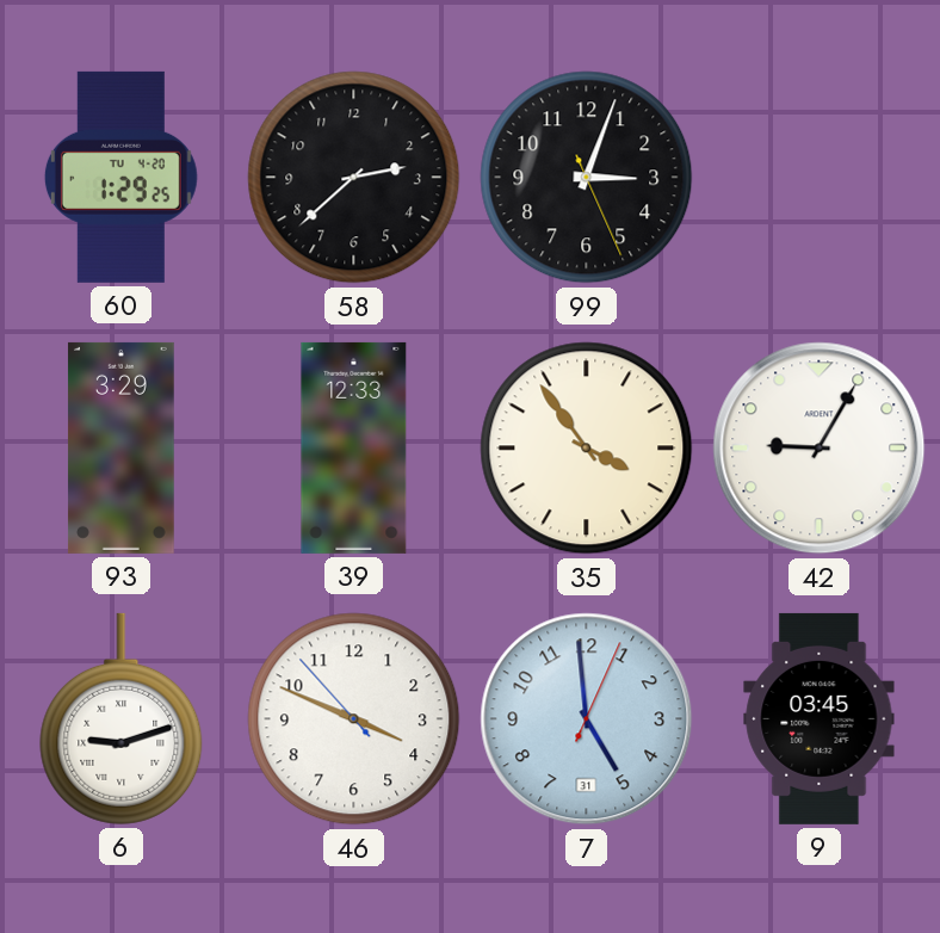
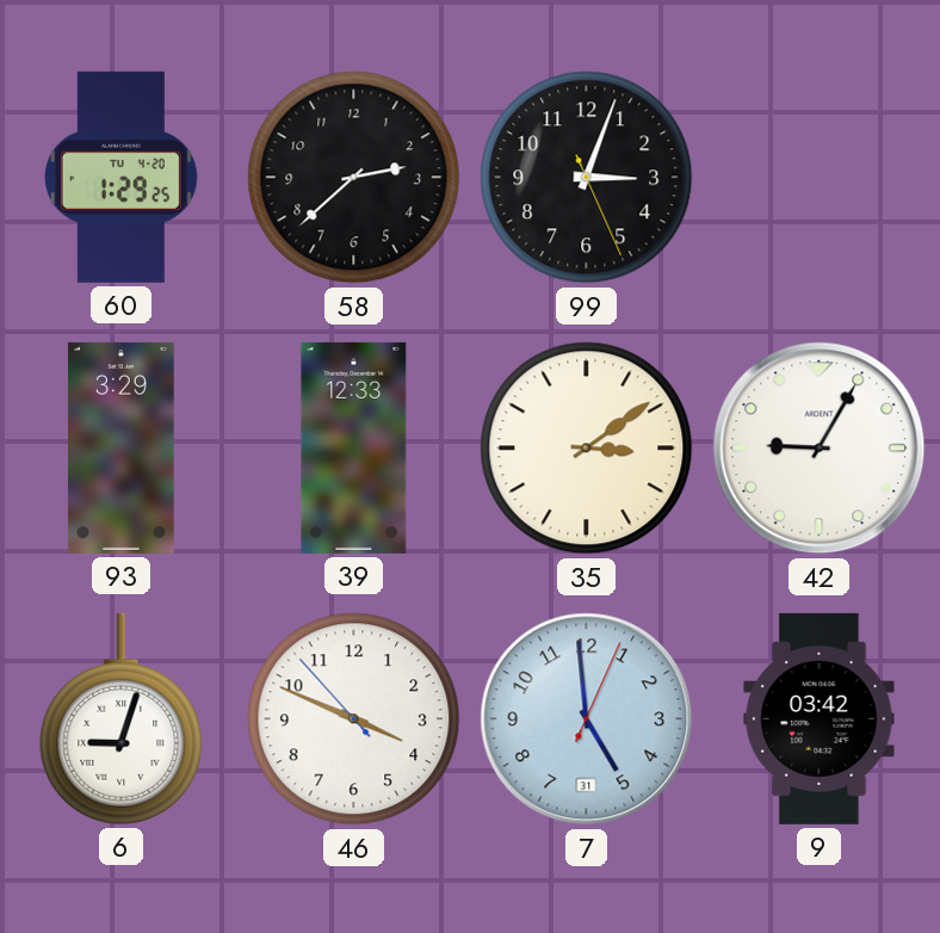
35: 3:54 -> 3:09
6: 9:12 -> 9:03
9: 03:45 -> 03:42
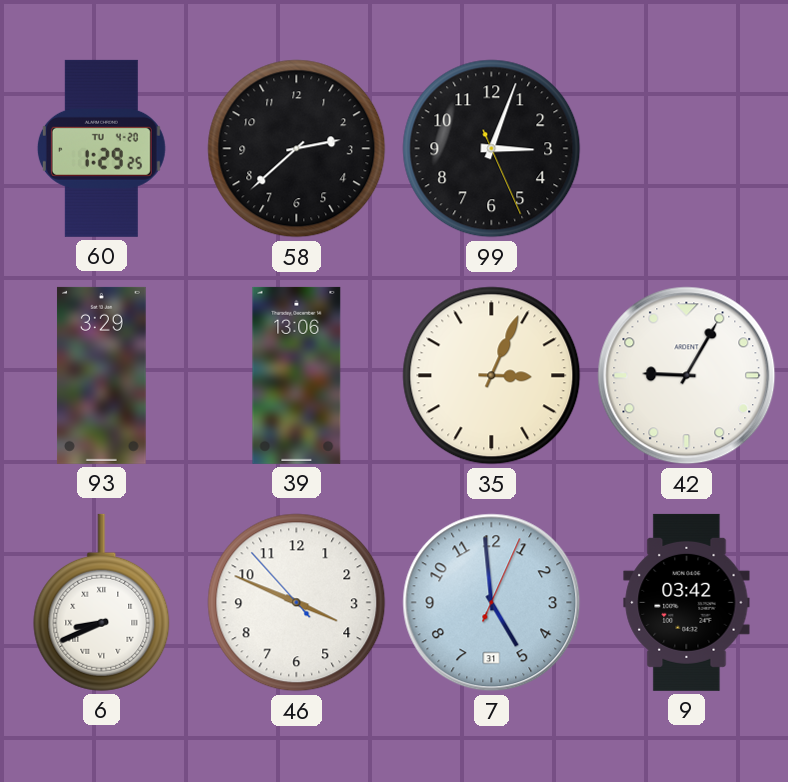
39: 12:33 -> 13:06
35: 3:09 -> 3:04
6: 9:03 -> 8:41
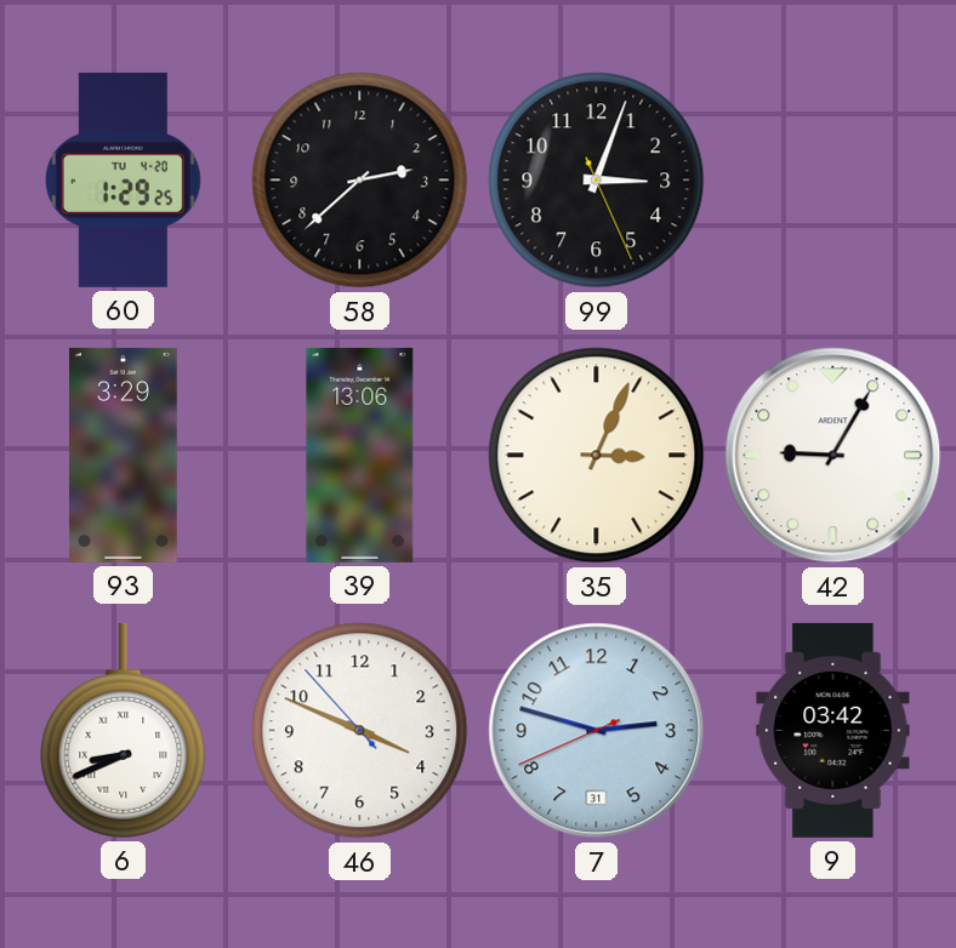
7: 4:59 -> 2:47
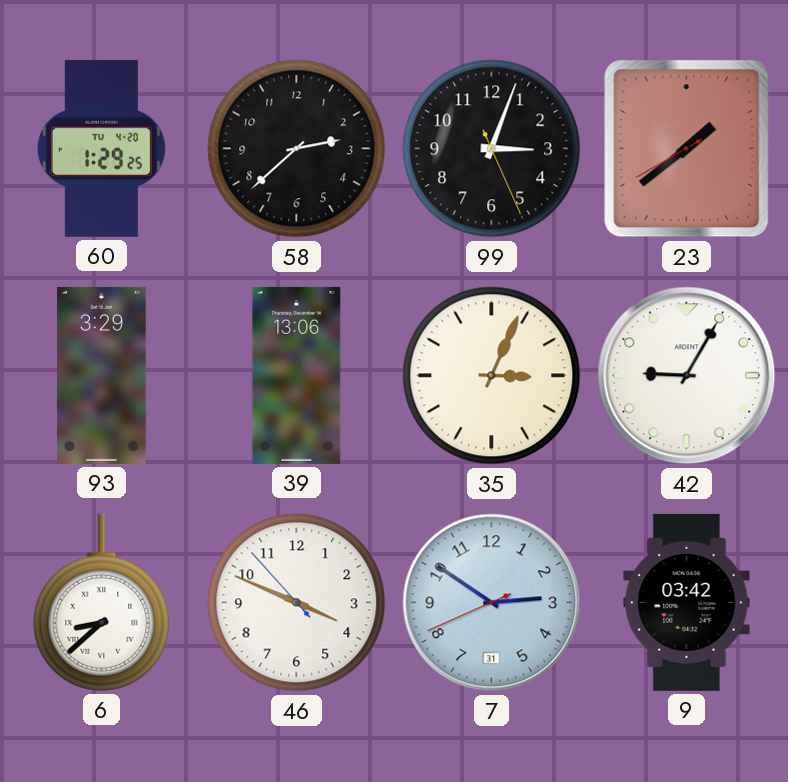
23: none -> 1:38
6: 8:41 -> 8:38
7: 2:47 -> 2:50
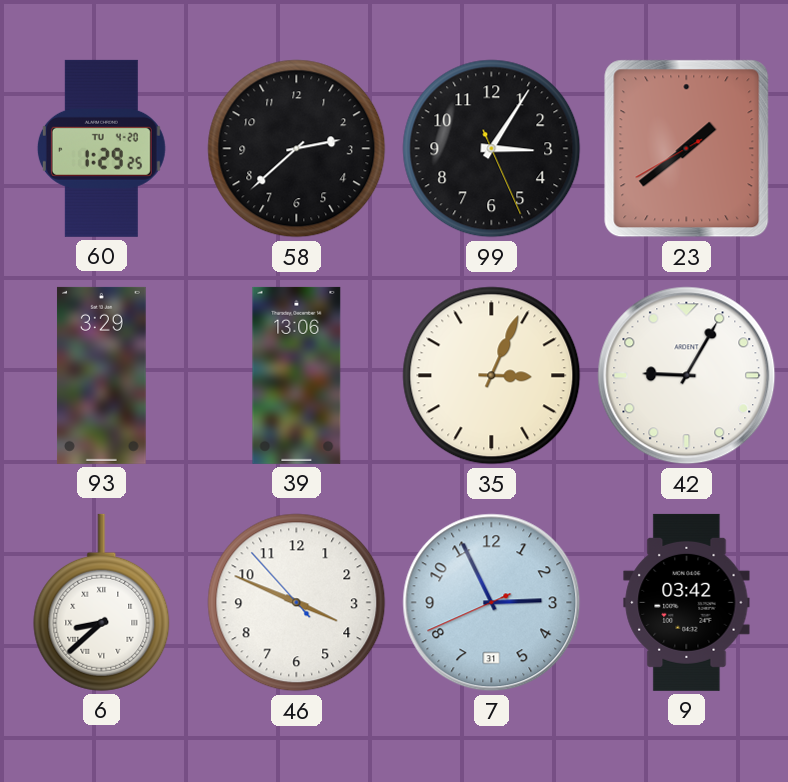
99: 3:03 -> 3:05
7: 2:50 -> 2:55
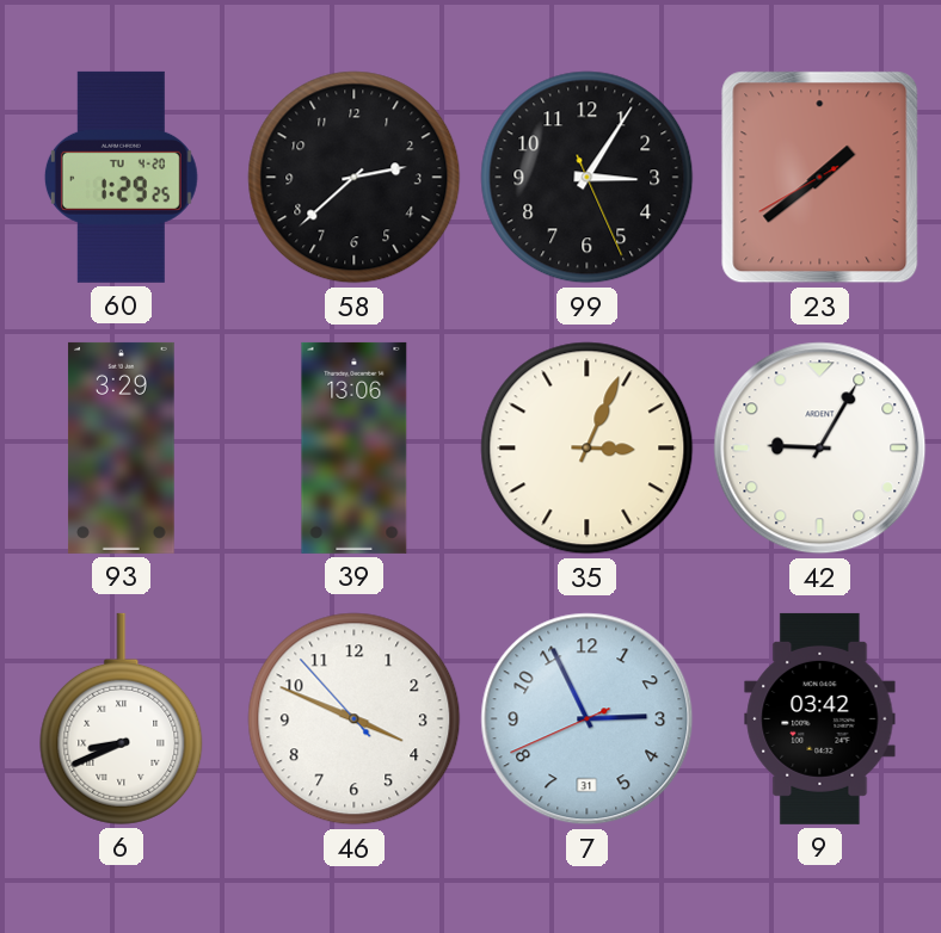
6: 8:38 -> 8:41
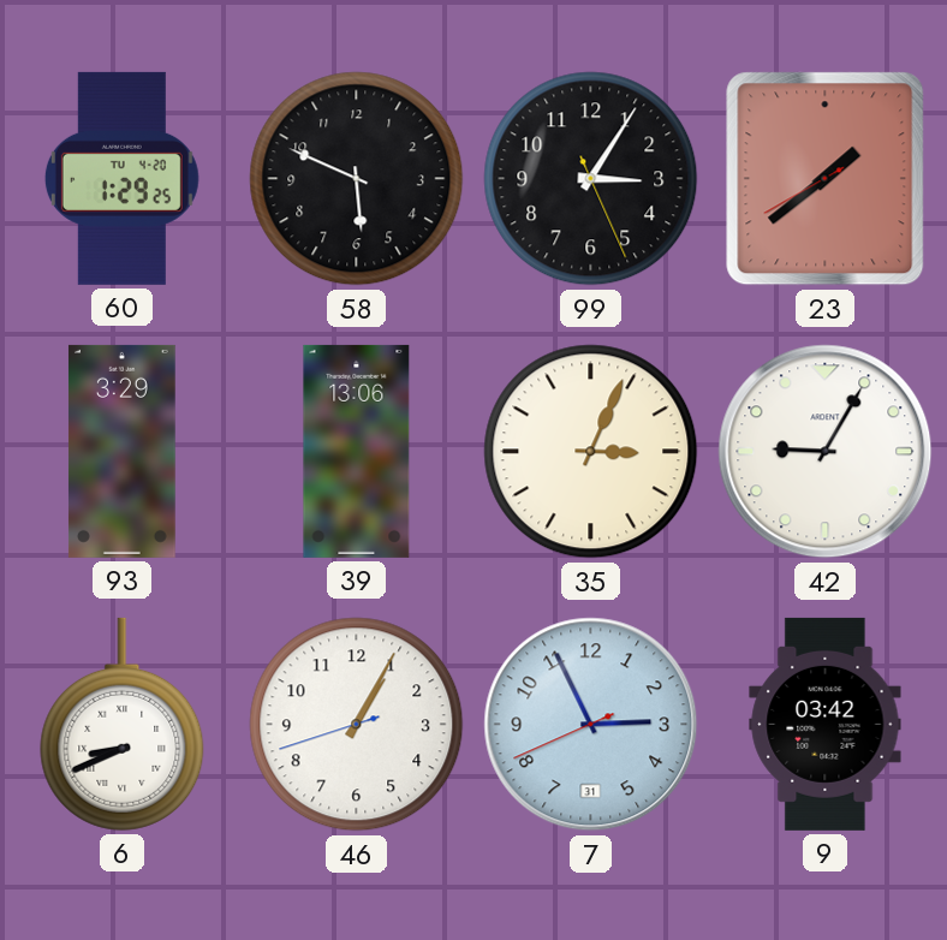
58: 2:38 -> 5:49
46: 3:48 -> 1:04
